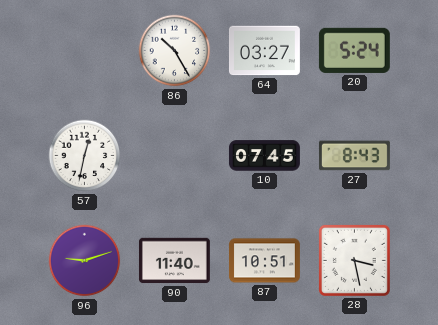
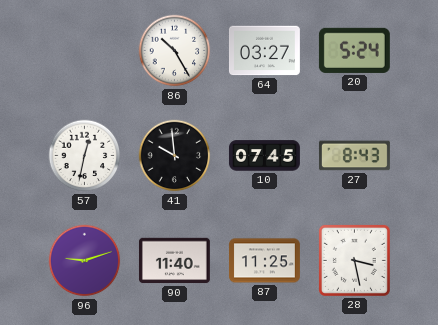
41: none -> 9:59
87: 10:51 -> 11:25
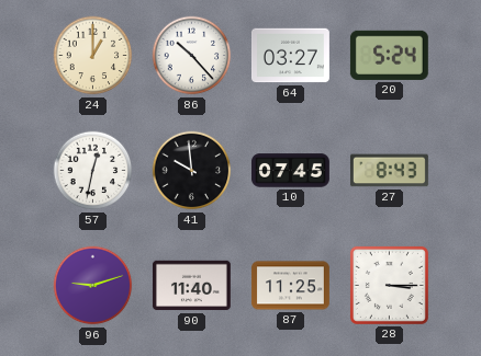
24: none -> 1:00
86: 10:25 -> 10:23
28: 3:28 -> 3:15
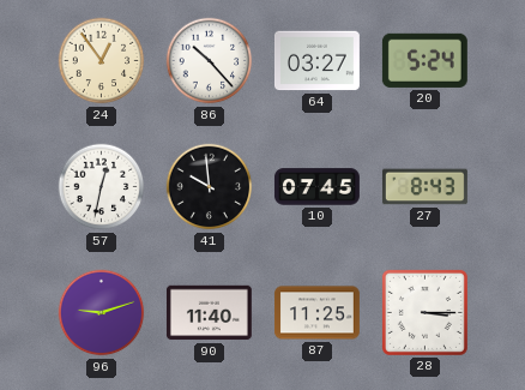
24: 1:00 -> 12:54
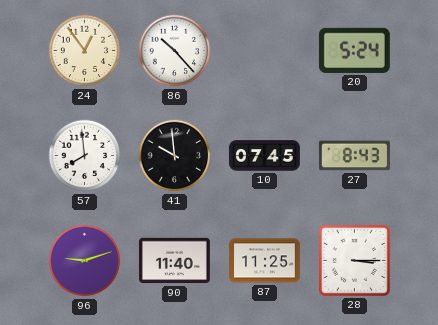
64: 03:27 -> none
57: 12:32 -> 7:59
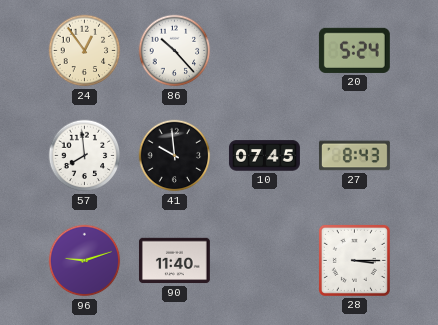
87: 11:25 -> none
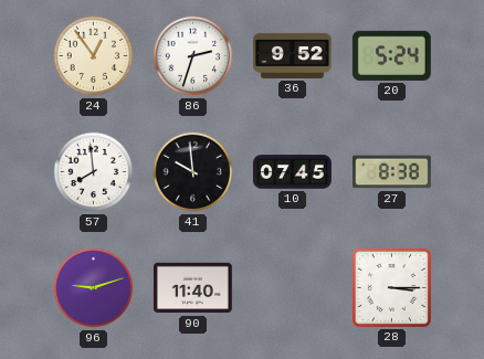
86: 10:23 -> 2:33
36: none -> 9:52
27: 8:43 -> 8:38
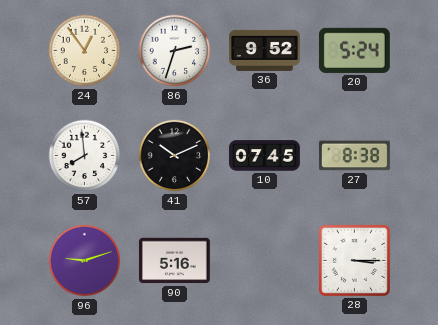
41: 9:59 -> 10:11
90: 11:40 -> 5:16
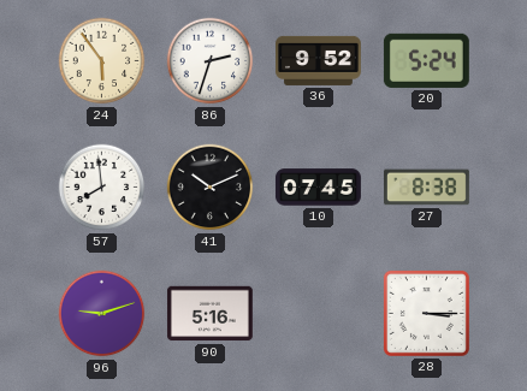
24: 12:54 -> 5:54
